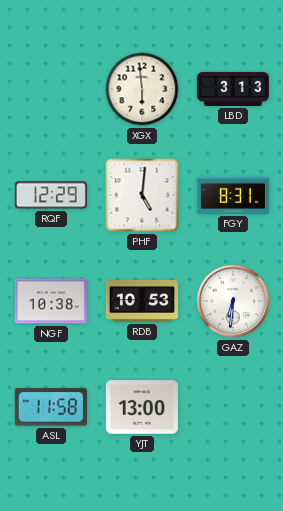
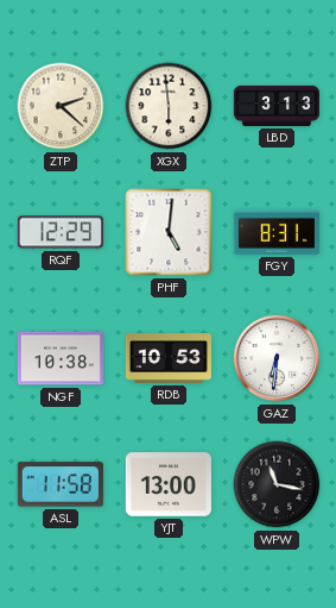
ZTP: none -> 2:22
WPW: none -> 11:17
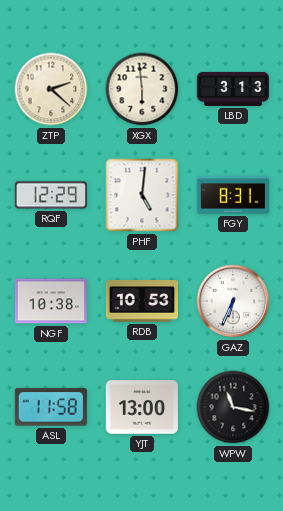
GAZ: 6:31 -> 6:34
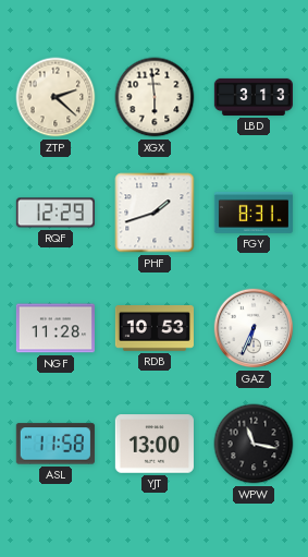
PHF: 5:01 -> 1:42
NGF: 10:38 -> 11:28
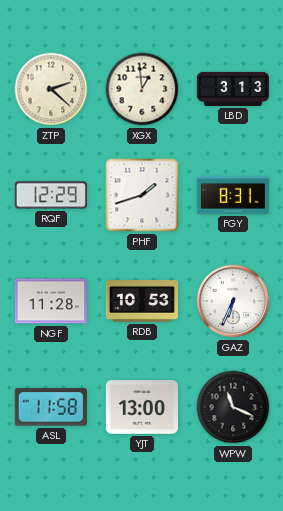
XGX: 5:59 -> 12:59
WPW: 11:17 -> 11:19
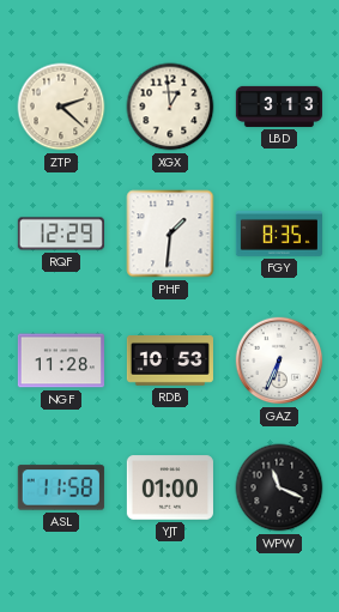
PHF: 1:42 -> 1:31
FGY: 8:31 -> 8:35
YJT: 13:00 -> 01:00
